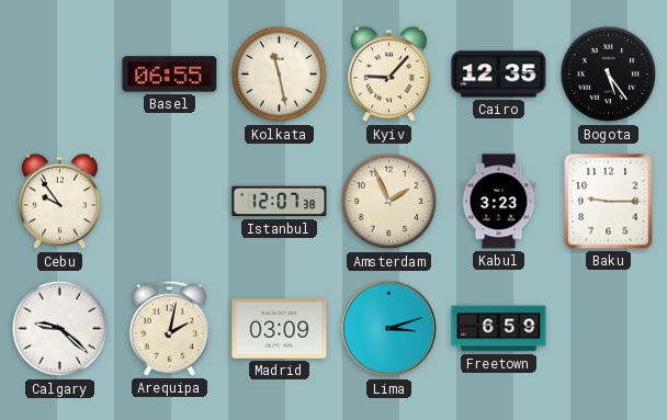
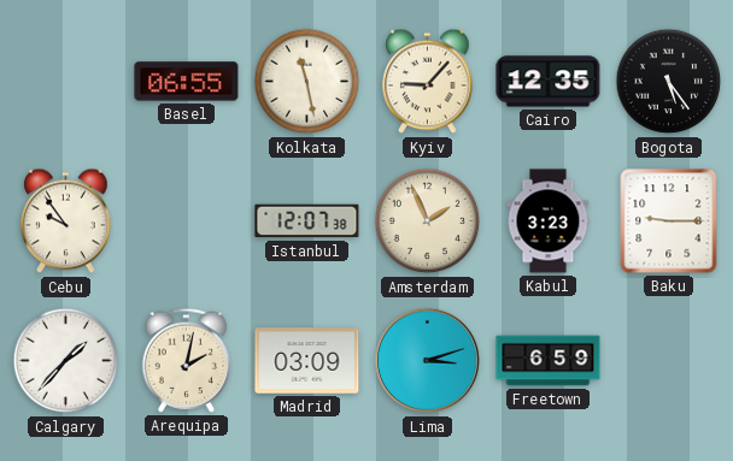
Calgary: 9:22 -> 1:37
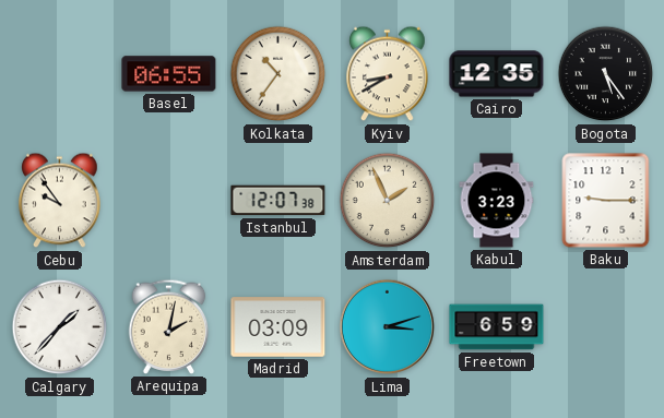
Kolkata: 11:28 -> 10:36
Kyiv: 9:07 -> 8:40
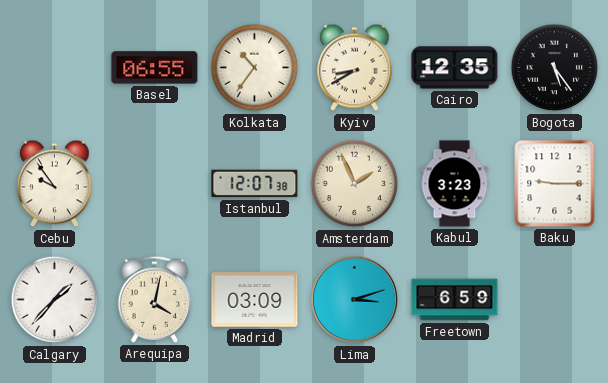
Arequipa: 2:02 -> 4:02
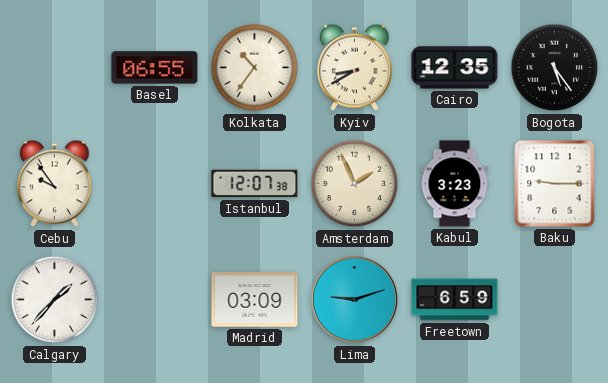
Arequipa: 4:02 -> none
Lima: 3:12 -> 9:12
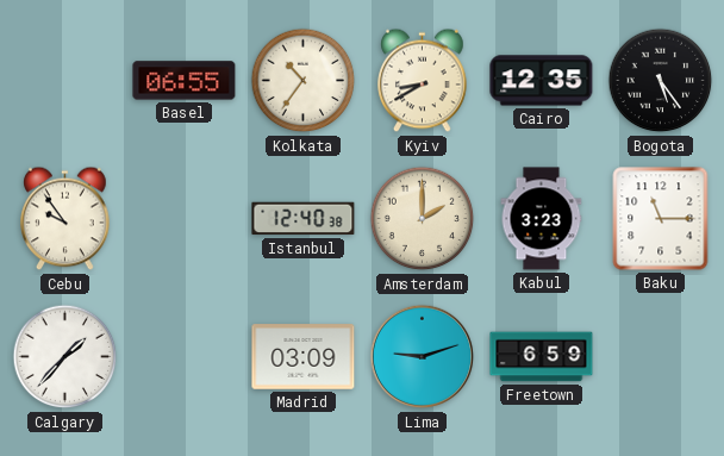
Istanbul: 12:07 -> 12:40
Amsterdam: 1:56 -> 2:00
Baku: 9:15 -> 11:15
